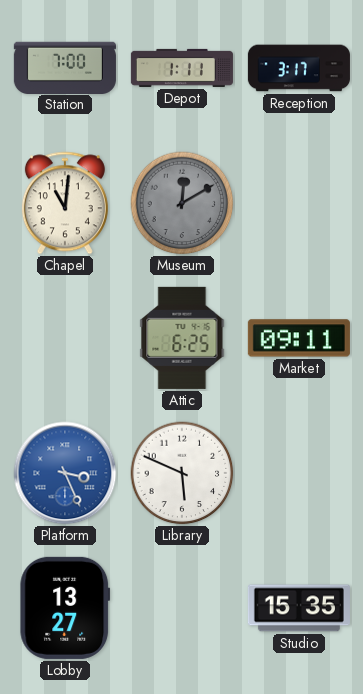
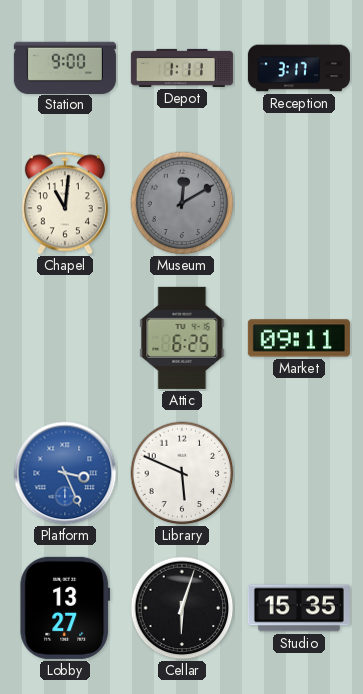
Station: 7:00 -> 9:00
Cellar: none -> 6:03
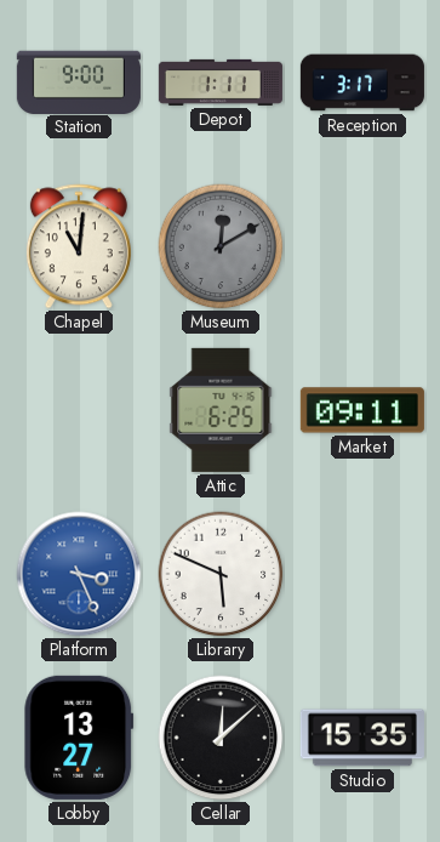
Cellar: 6:03 -> 12:08
